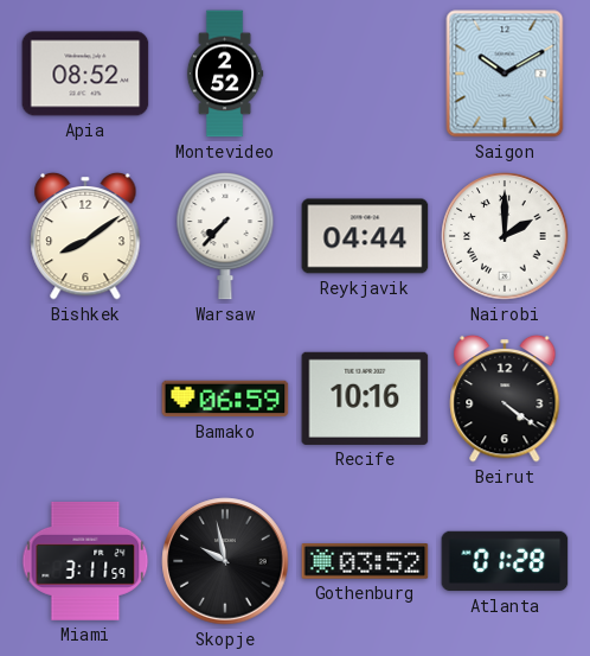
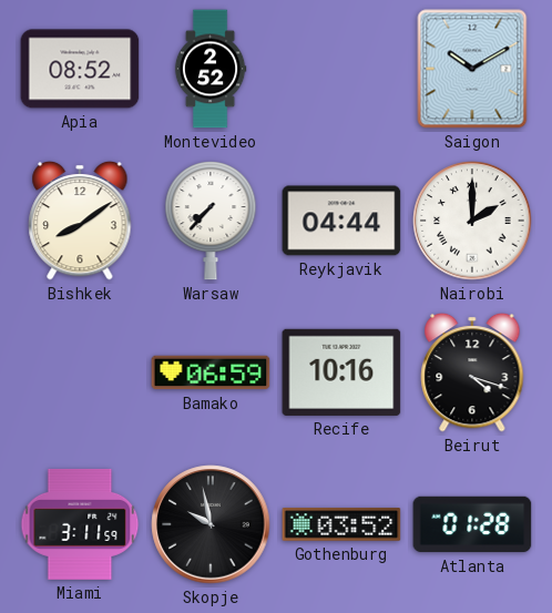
Beirut: 4:21 -> 4:18
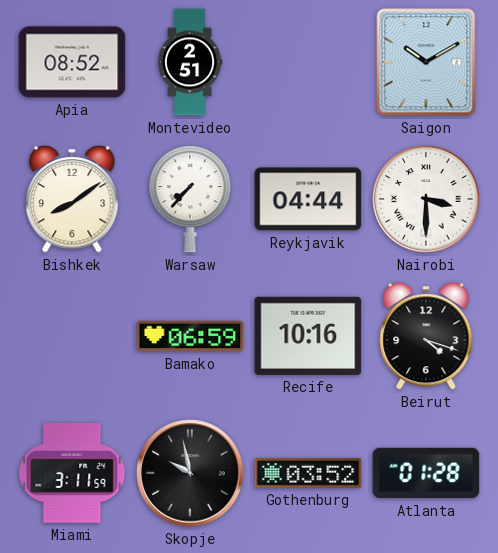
Montevideo: 2:52 -> 2:51
Nairobi: 2:00 -> 3:30
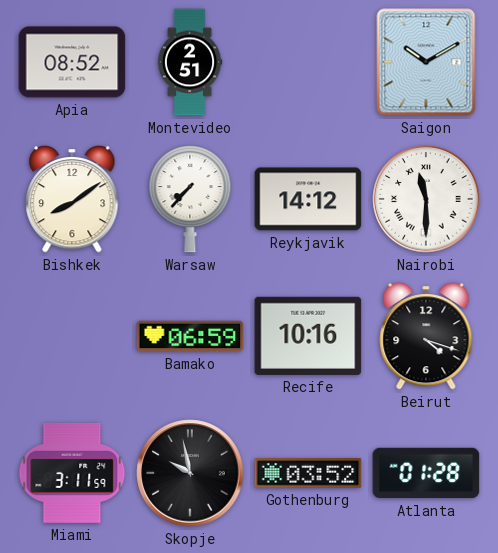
Reykjavik: 04:44 -> 14:12
Nairobi: 3:30 -> 11:30
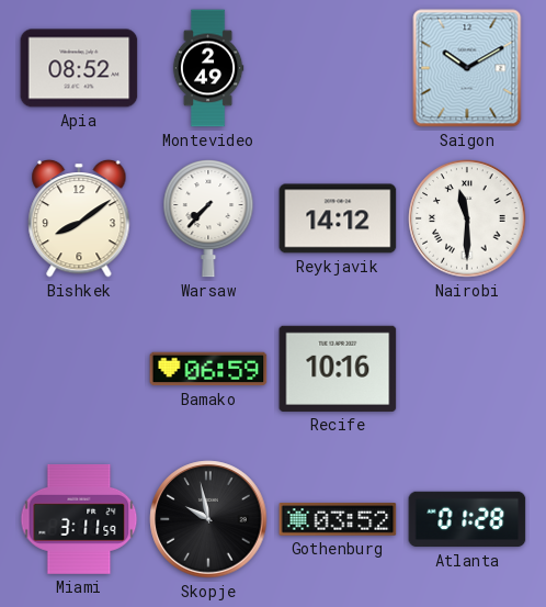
Montevideo: 2:51 -> 2:49
Beirut: 4:18 -> none
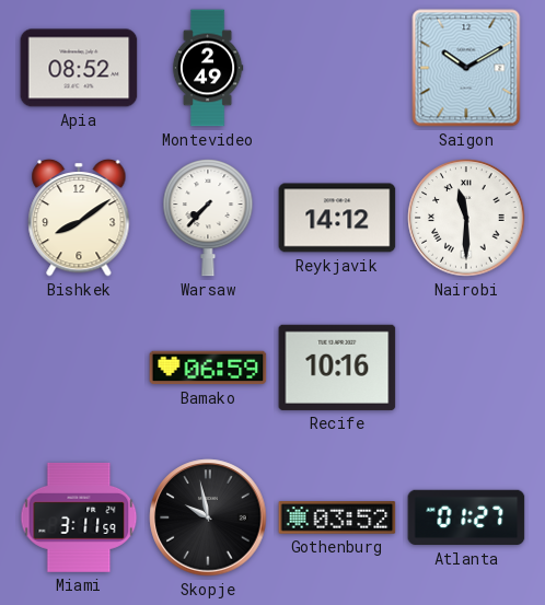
Atlanta: 01:28 -> 01:27
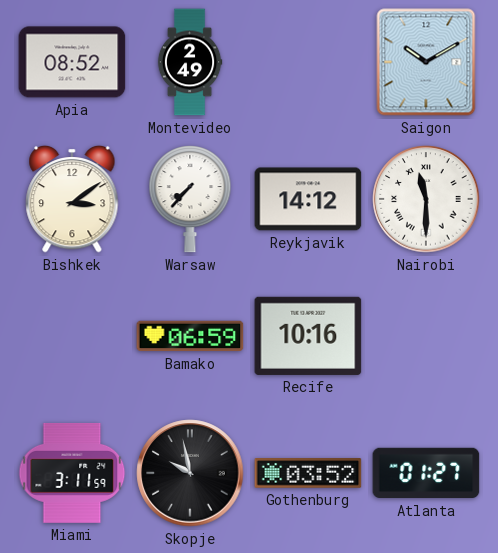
Bishkek: 8:09 -> 3:09
